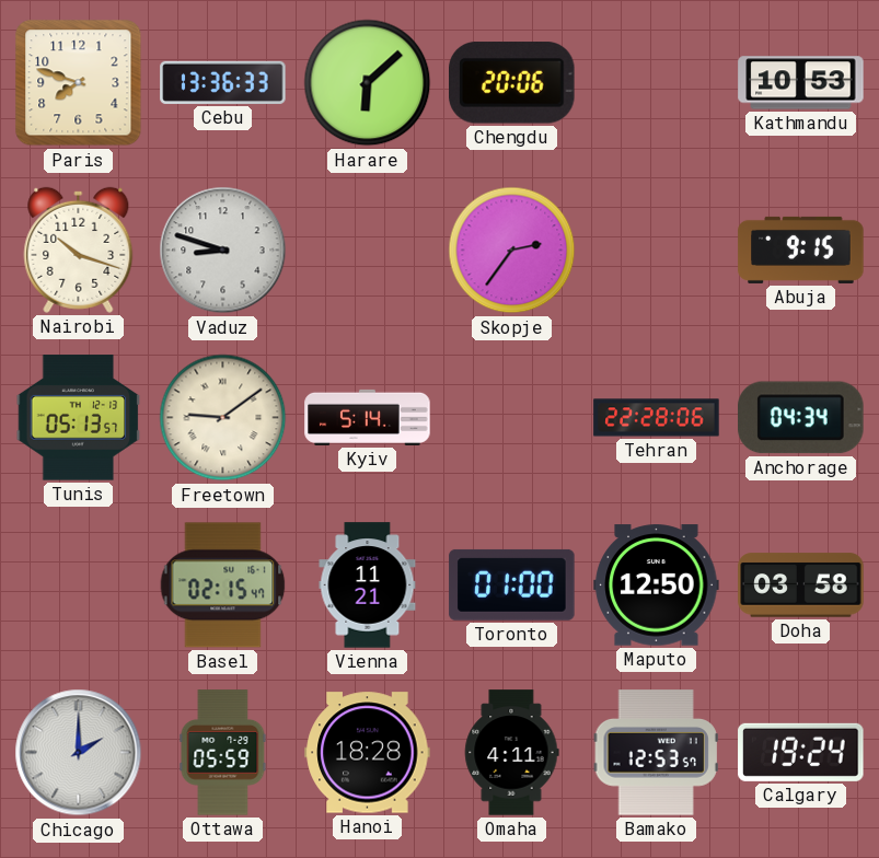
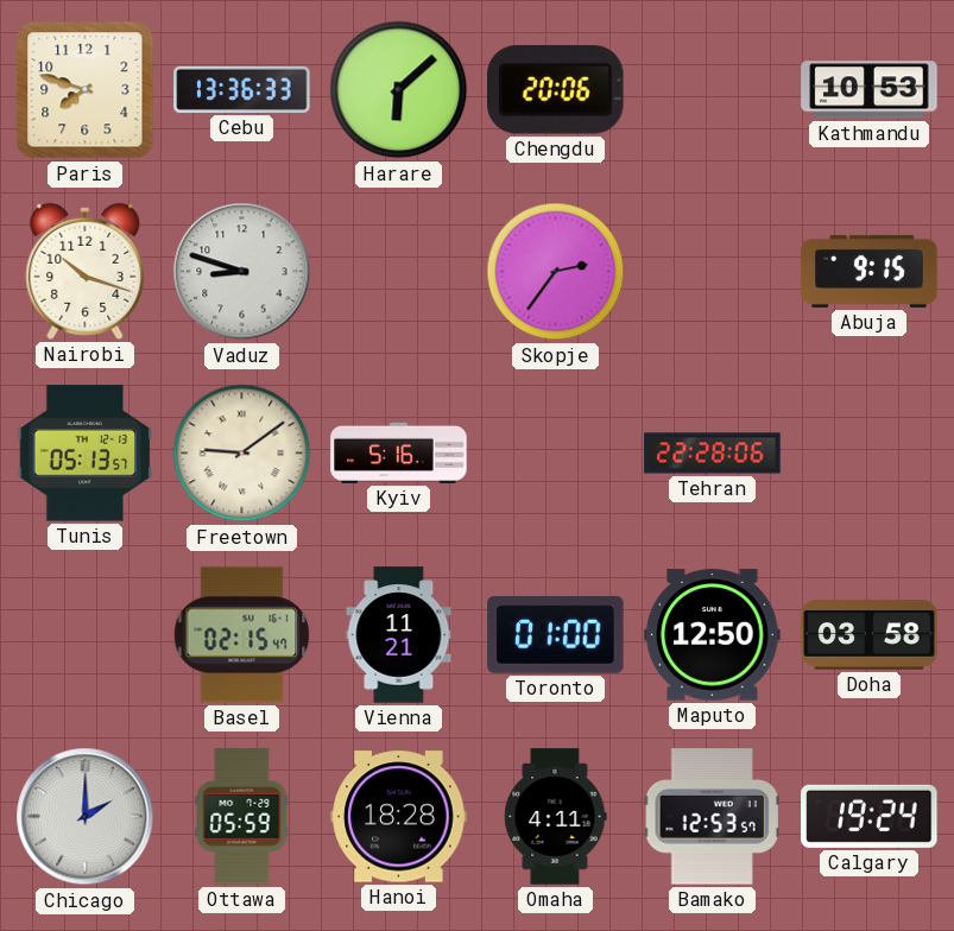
Kyiv: 5:14 -> 5:16
Anchorage: 04:34 -> none
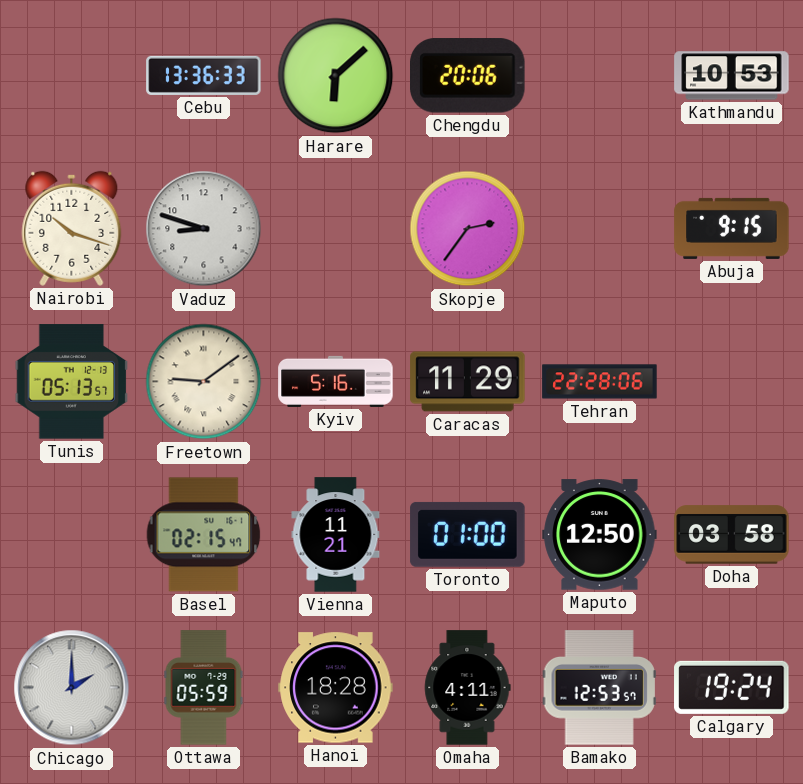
Paris: 7:48 -> none
Caracas: none -> 11:29
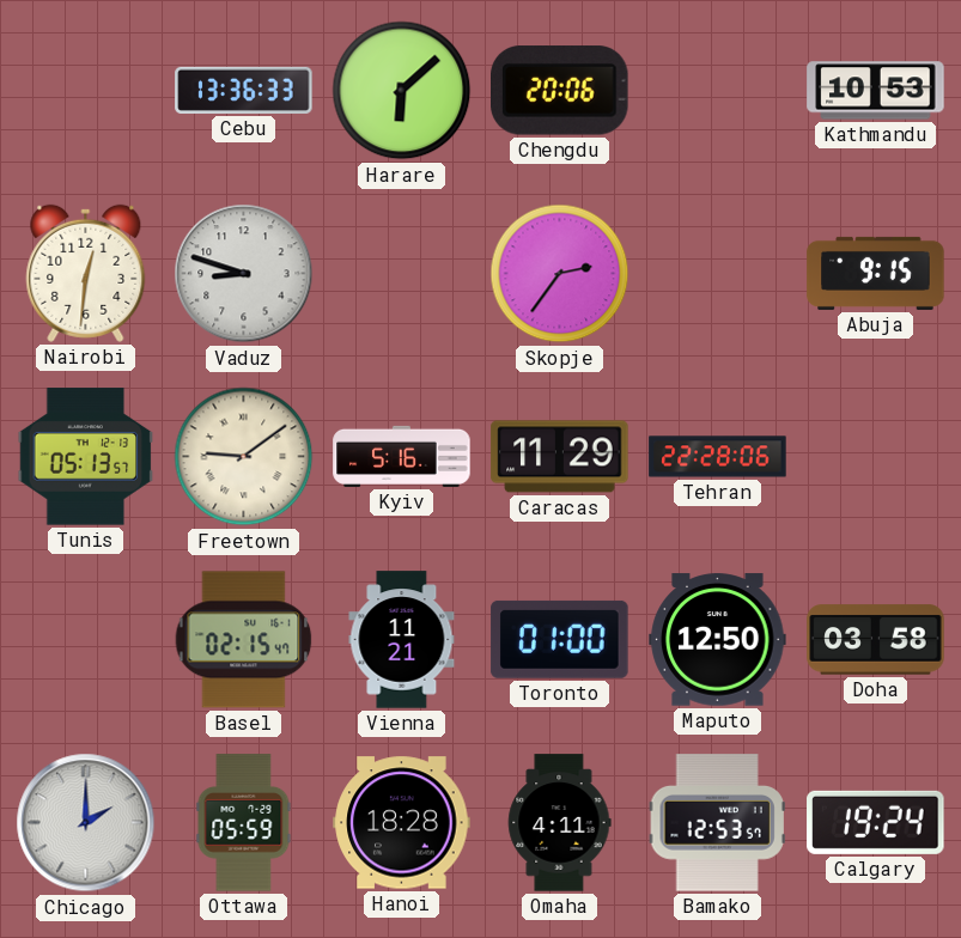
Nairobi: 10:18 -> 12:31
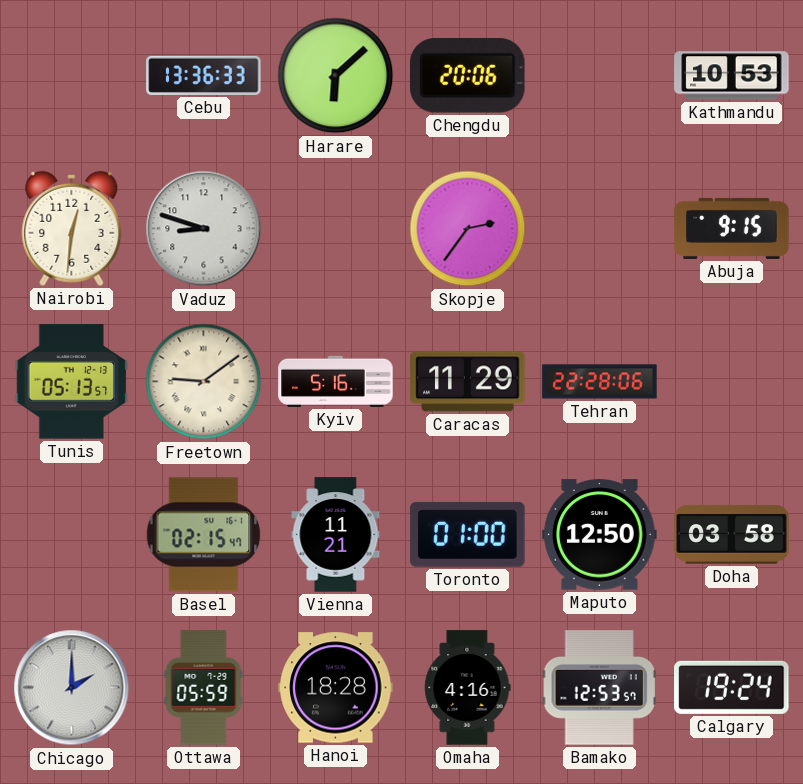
Omaha: 4:11 -> 4:16
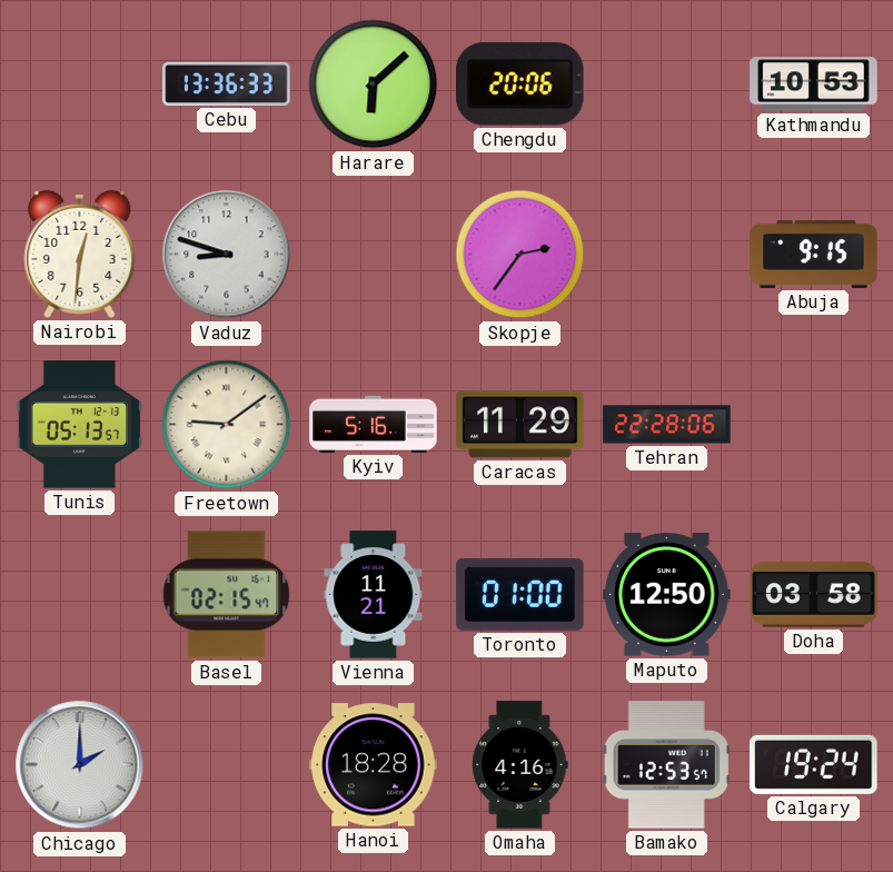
Ottawa: 05:59 -> none
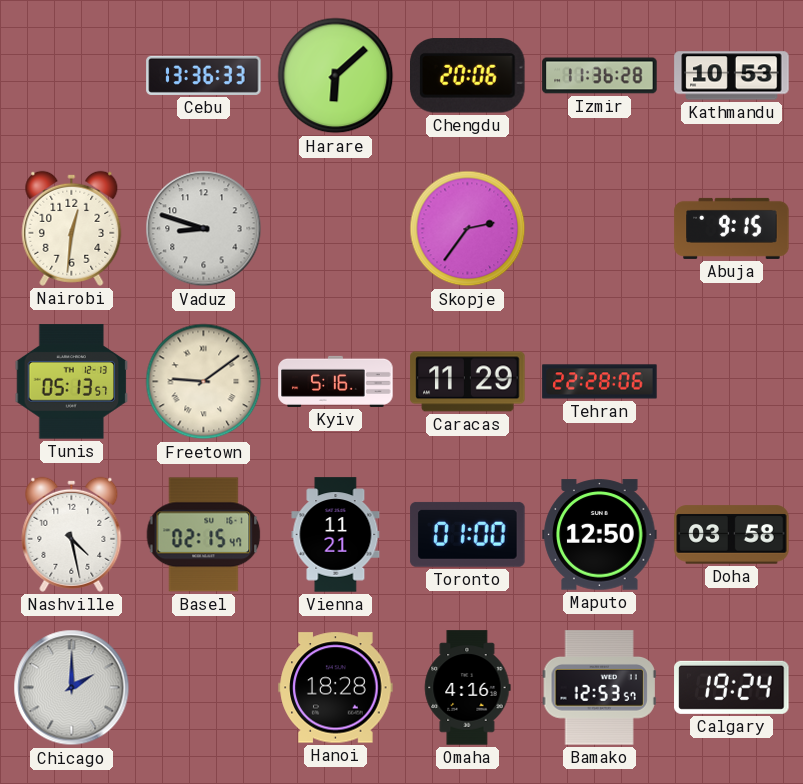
Izmir: none -> 11:36
Nashville: none -> 4:28
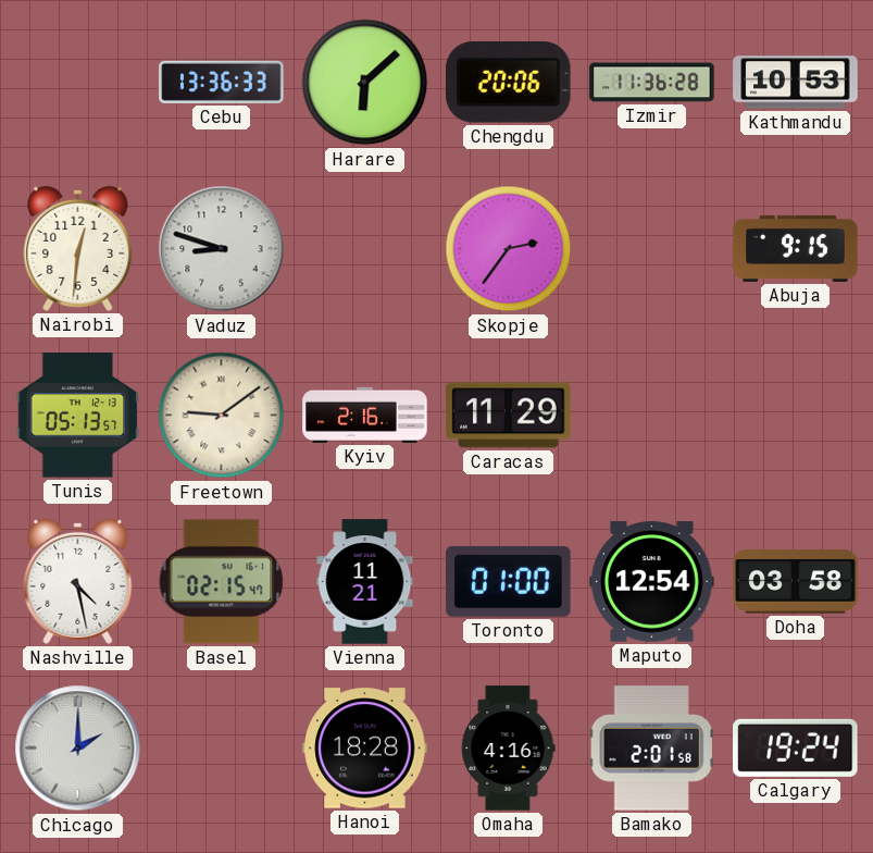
Kyiv: 5:16 -> 2:16
Tehran: 22:28 -> none
Maputo: 12:50 -> 12:54
Bamako: 12:53 -> 2:01
